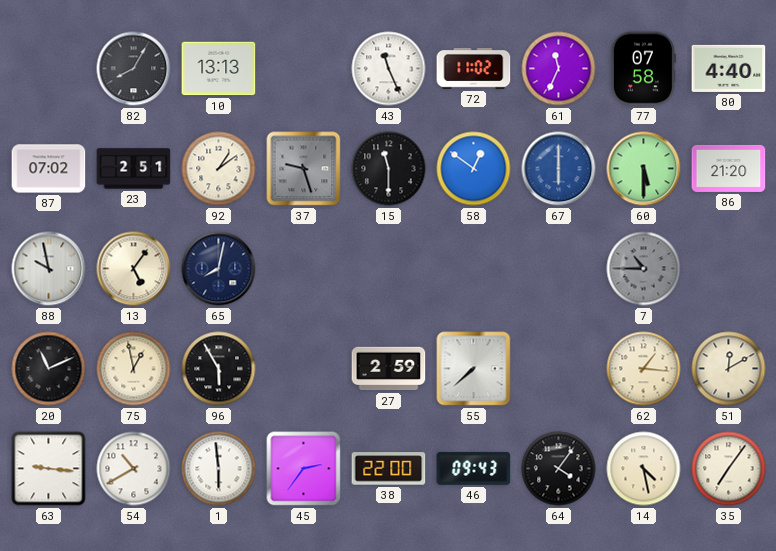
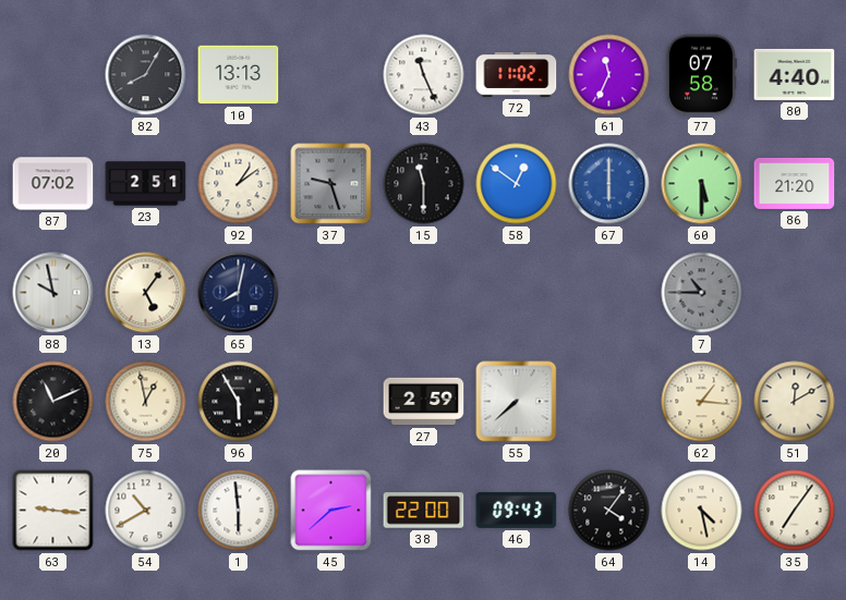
45: 2:36 -> 2:38
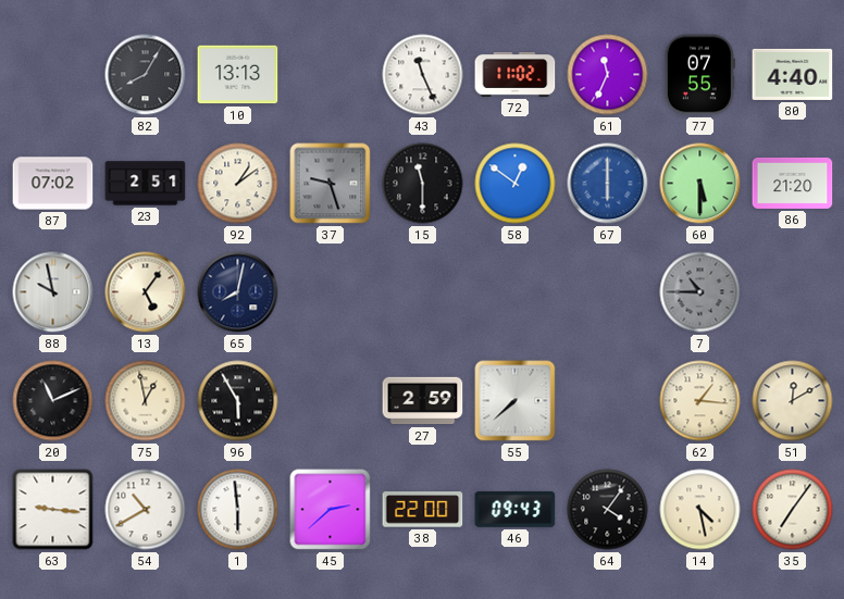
77: 07:58 -> 07:55
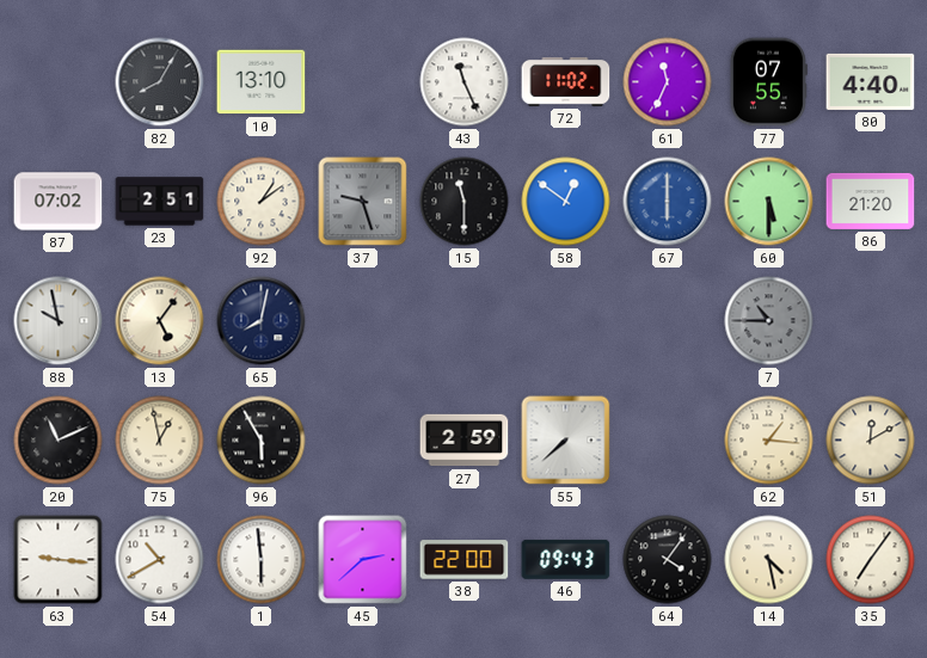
10: 13:13 -> 13:10
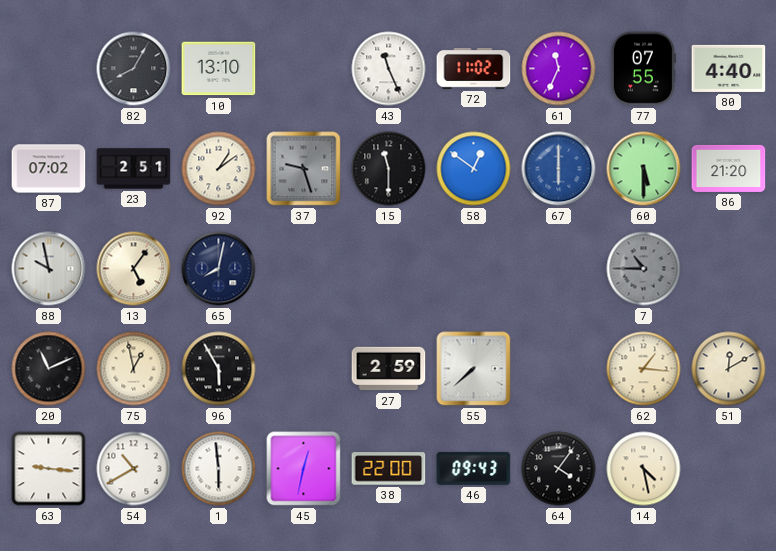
45: 2:38 -> 12:32
35: 7:06 -> none
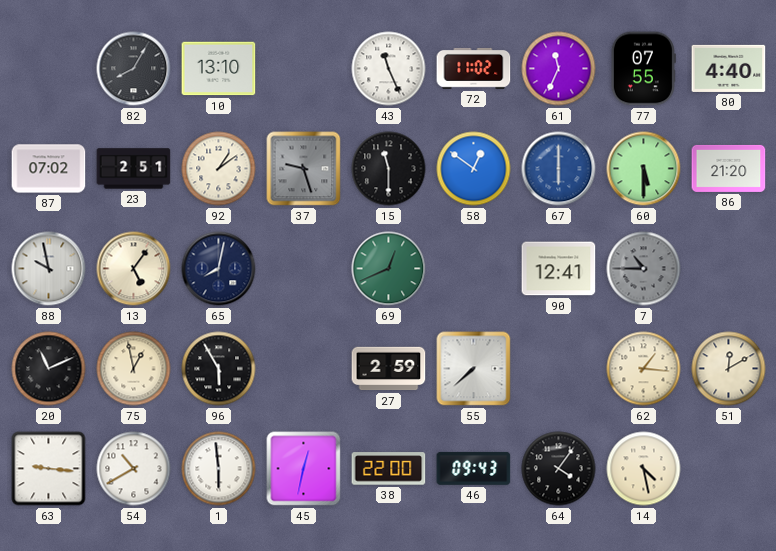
69: none -> 12:41
90: none -> 12:41
